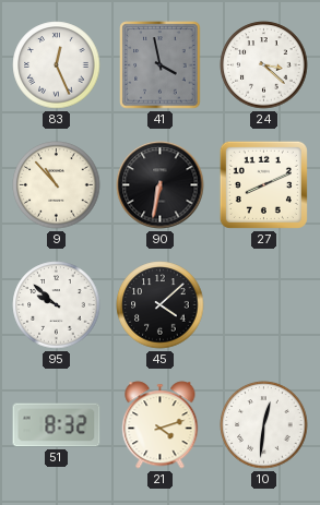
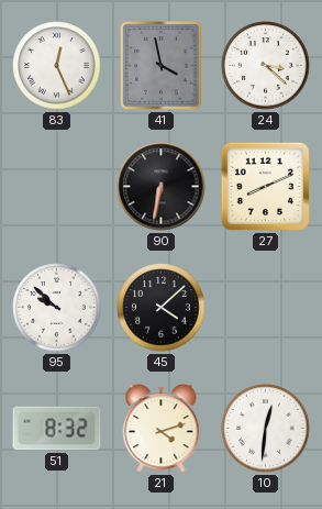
9: 10:53 -> none
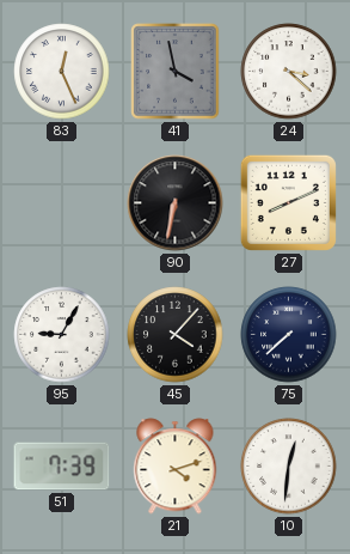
95: 9:52 -> 9:05
45: 4:08 -> 4:07
75: none -> 7:38
51: 8:32 -> 7:39
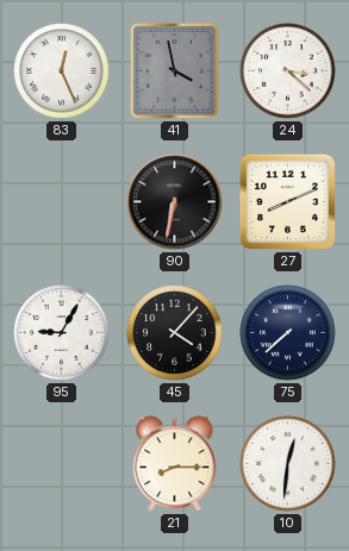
51: 7:39 -> none
21: 4:12 -> 8:15
